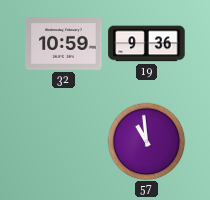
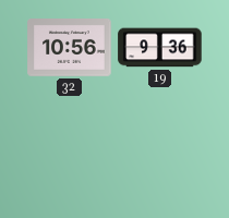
32: 10:59 -> 10:56
57: 10:59 -> none
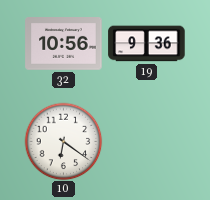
10: none -> 6:21
